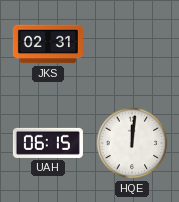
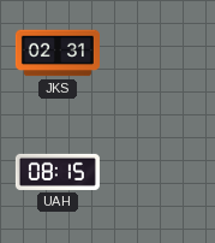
UAH: 06:15 -> 08:15
HQE: 12:01 -> none
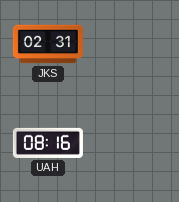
UAH: 08:15 -> 08:16
